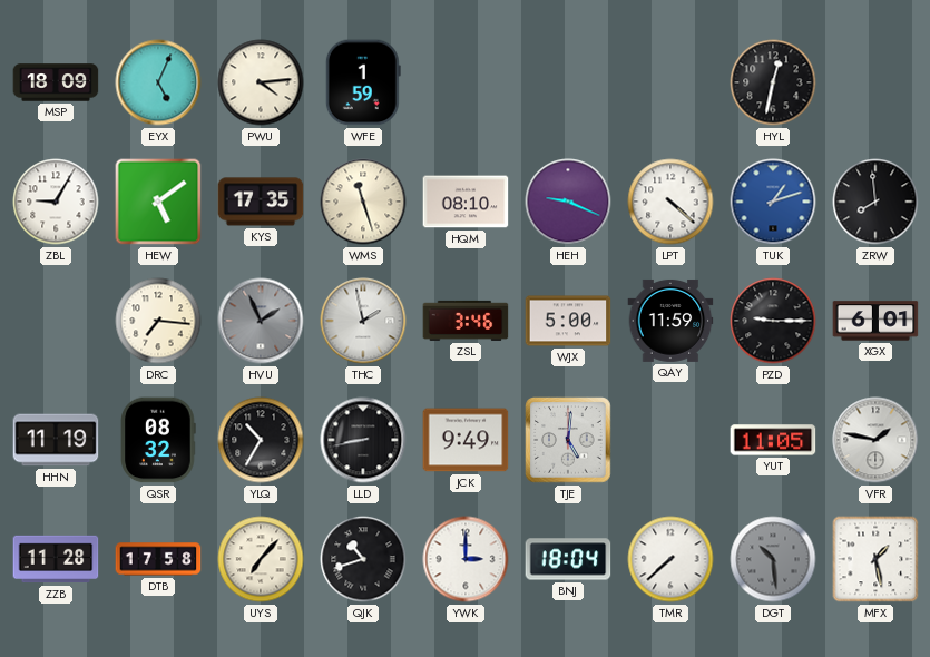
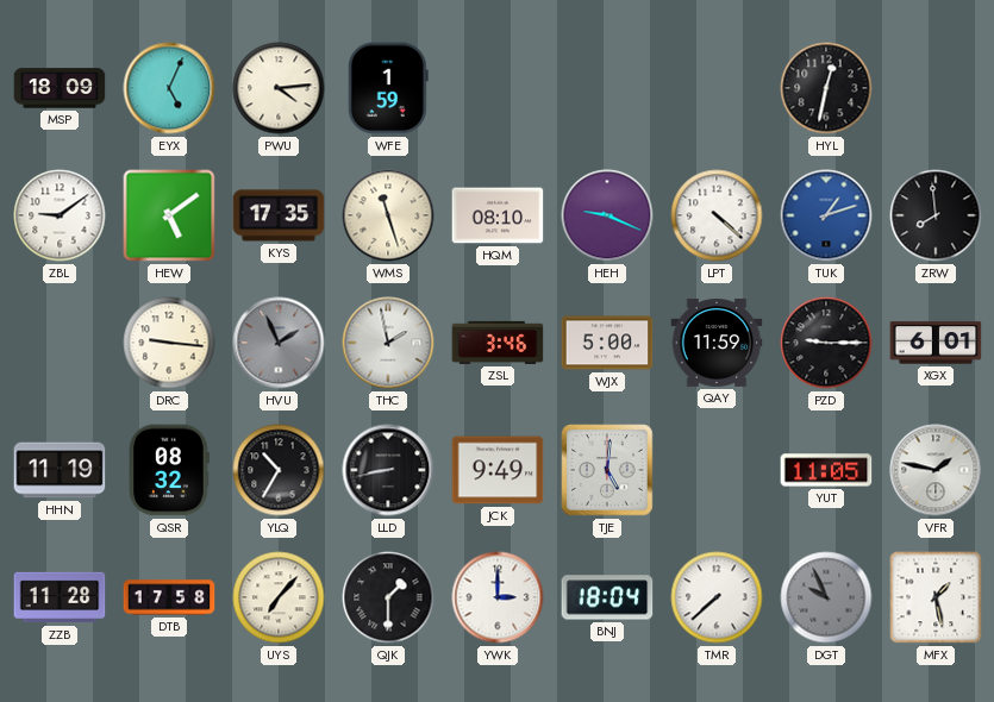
ZBL: 9:05 -> 9:09
DRC: 7:16 -> 9:16
QJK: 10:42 -> 1:30
DGT: 10:29 -> 9:56
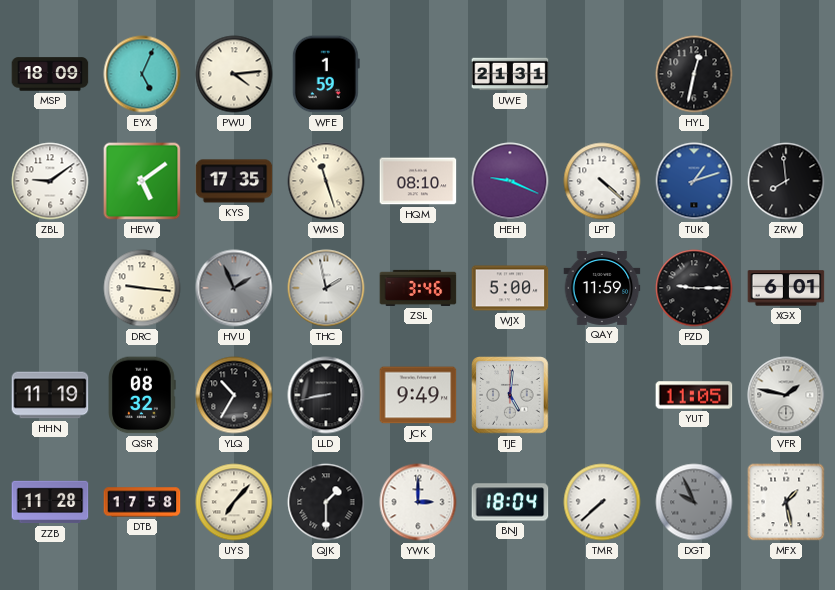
UWE: none -> 21:31
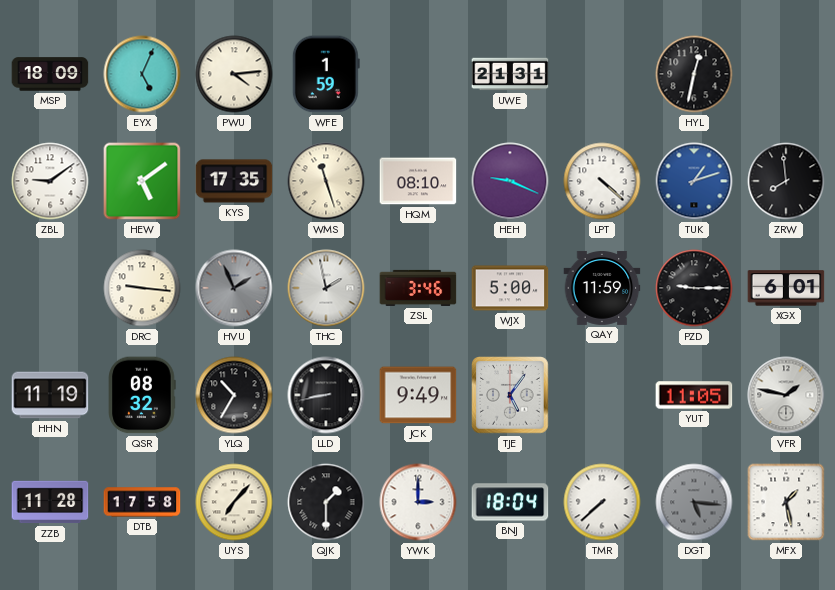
TJE: 5:01 -> 5:06
DGT: 9:56 -> 5:16
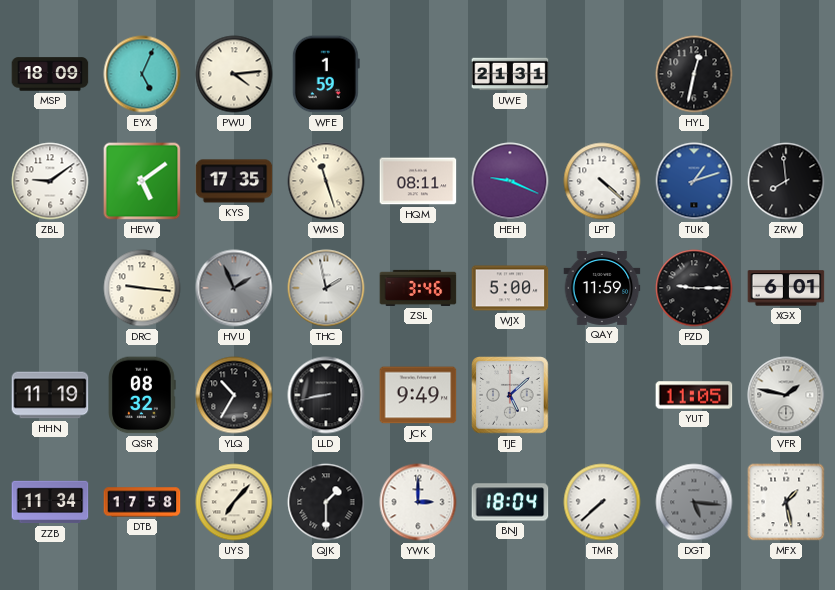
HQM: 08:10 -> 08:11
TJE: 5:06 -> 5:08
ZZB: 11:28 -> 11:34
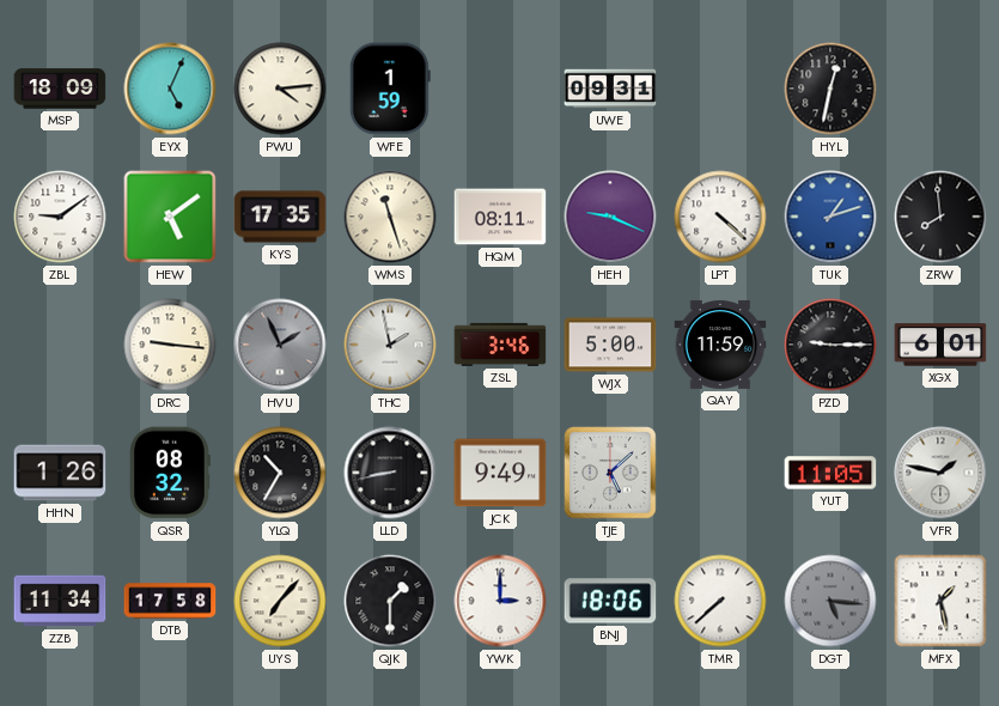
UWE: 21:31 -> 09:31
HHN: 11:19 -> 1:26
BNJ: 18:04 -> 18:06
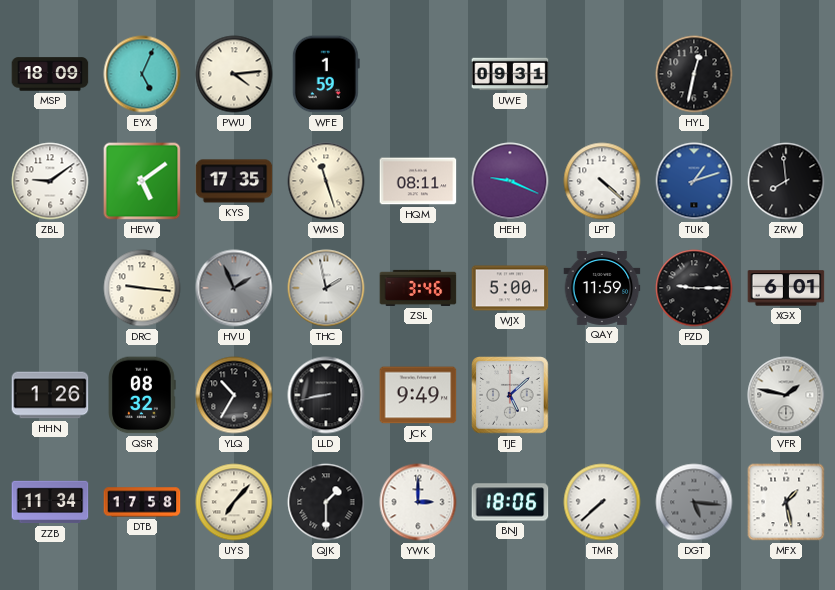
YUT: 11:05 -> none
